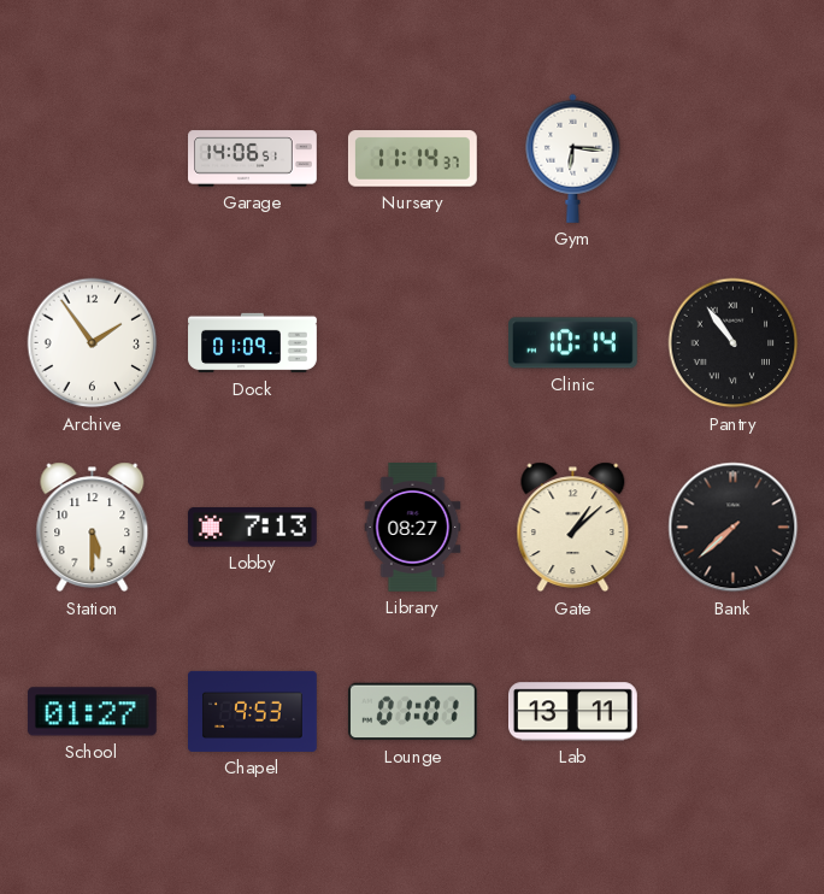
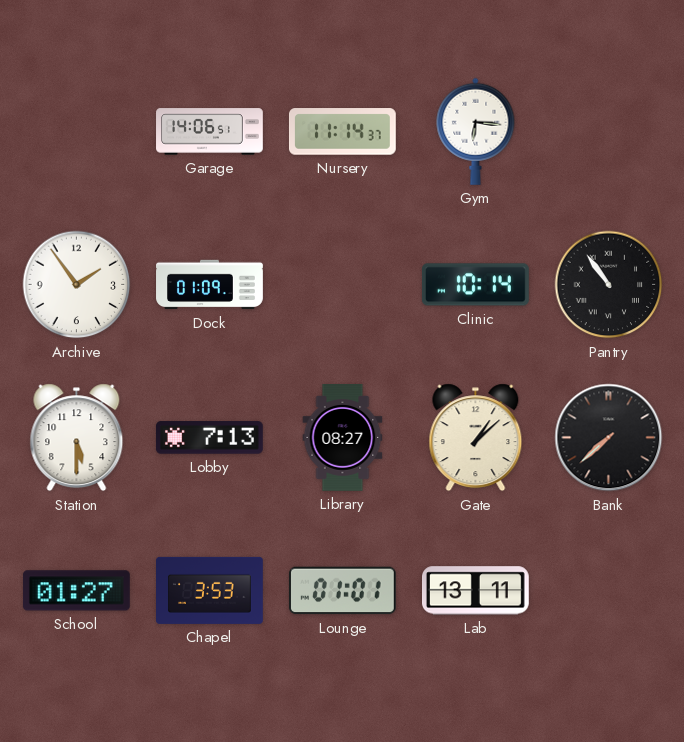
Chapel: 9:53 -> 3:53
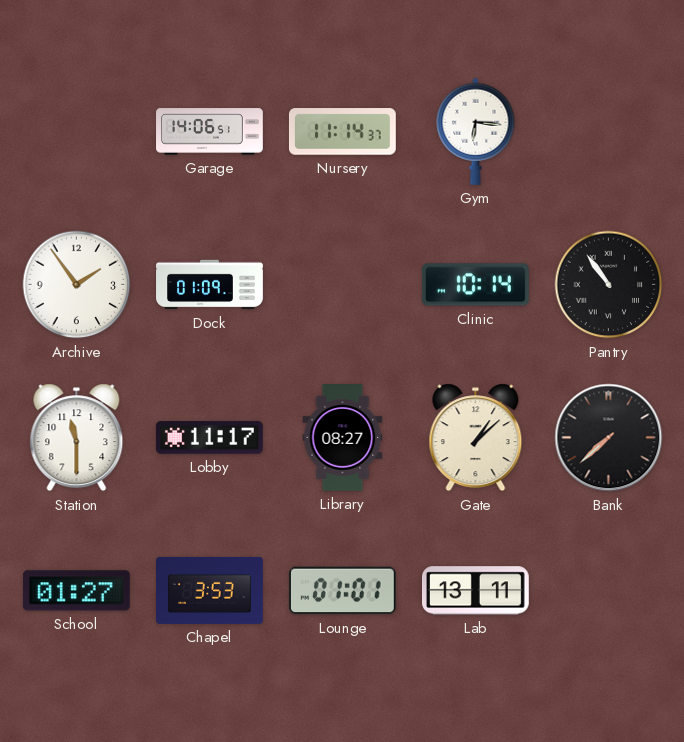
Station: 5:30 -> 11:30
Lobby: 7:13 -> 11:17
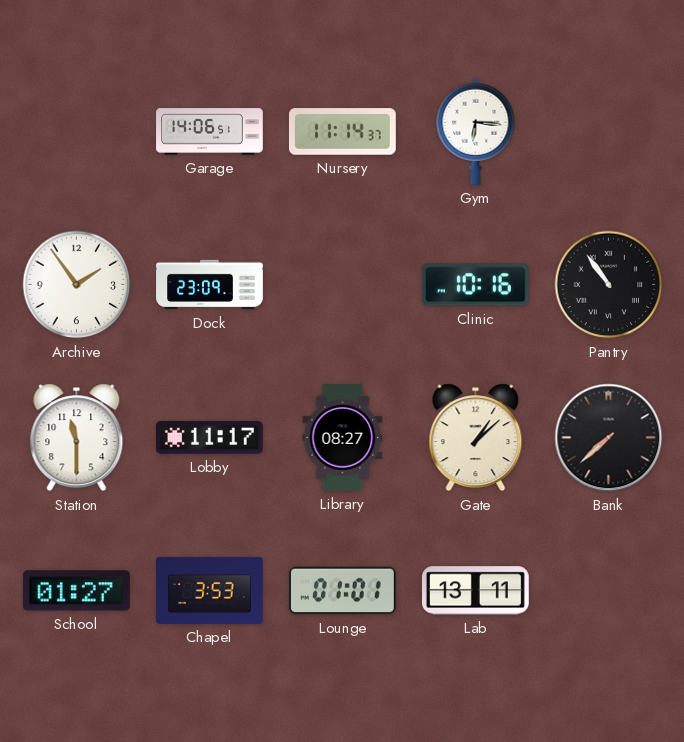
Dock: 01:09 -> 23:09
Clinic: 10:14 -> 10:16
